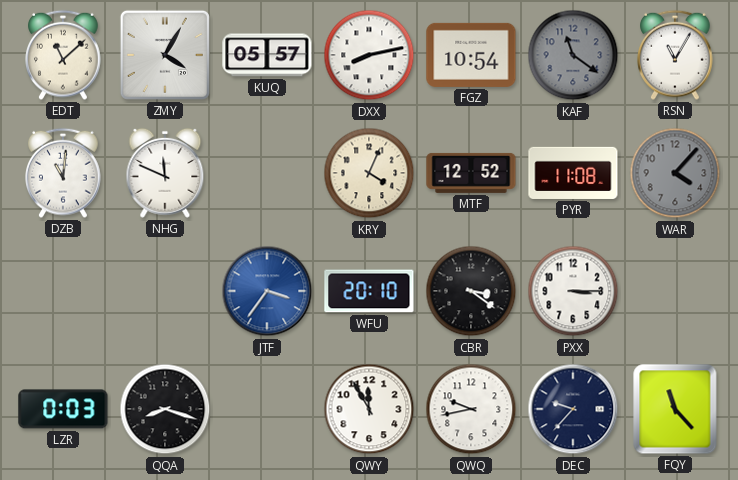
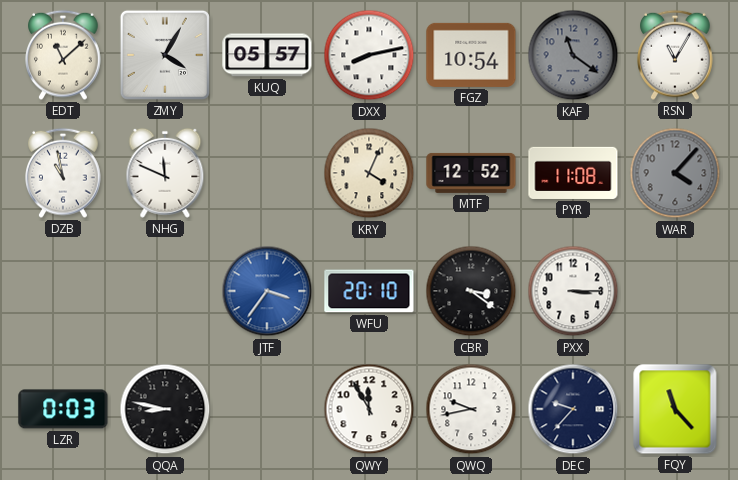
DZB: 11:01 -> 10:58
QQA: 8:18 -> 8:47
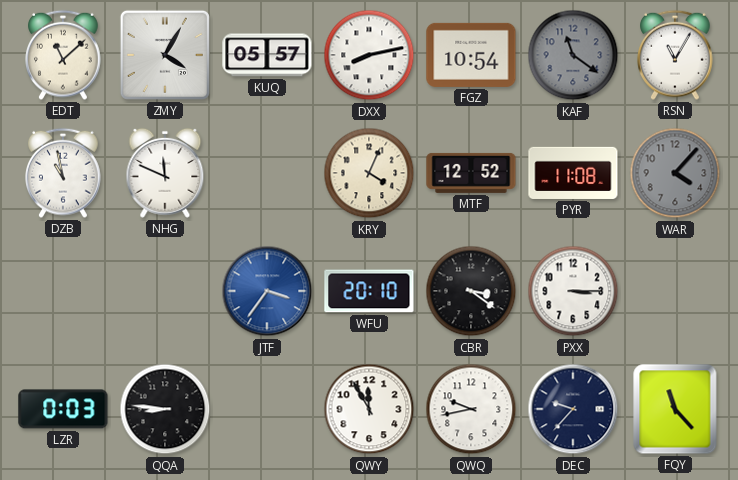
QQA: 8:47 -> 8:46
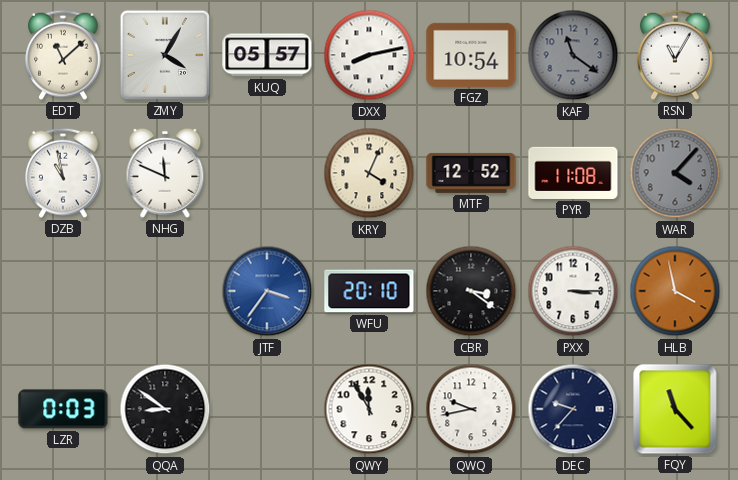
HLB: none -> 3:58
QQA: 8:46 -> 8:51
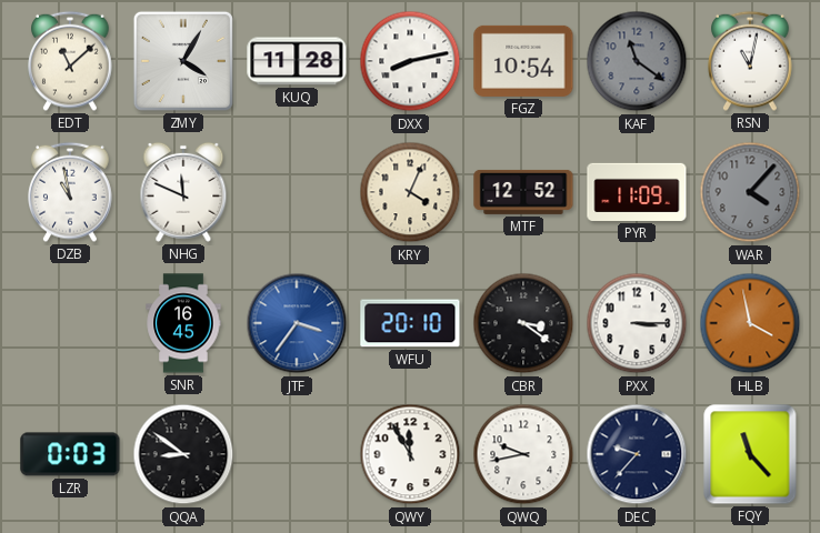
KUQ: 05:57 -> 11:28
RSN: 11:05 -> 11:02
PYR: 11:08 -> 11:09
SNR: none -> 16:45
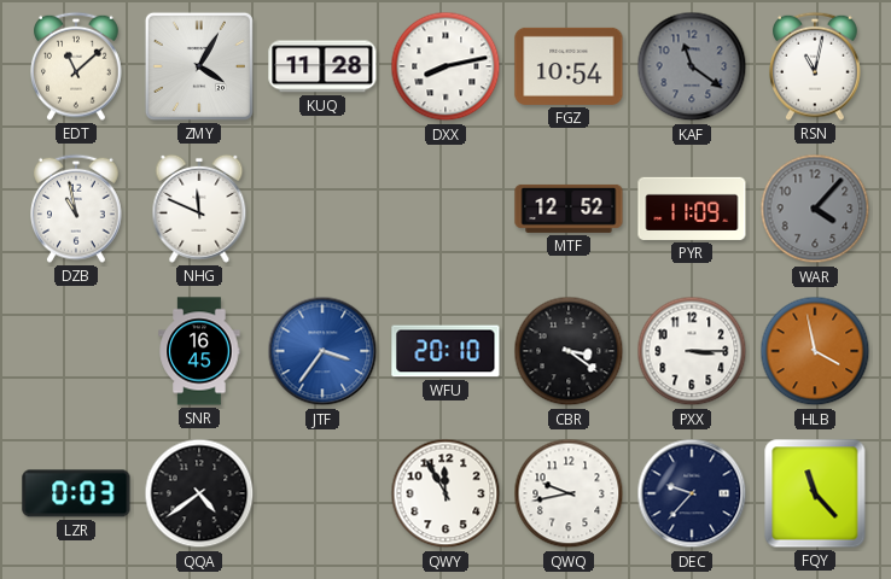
KRY: 4:04 -> none
QQA: 8:51 -> 4:39
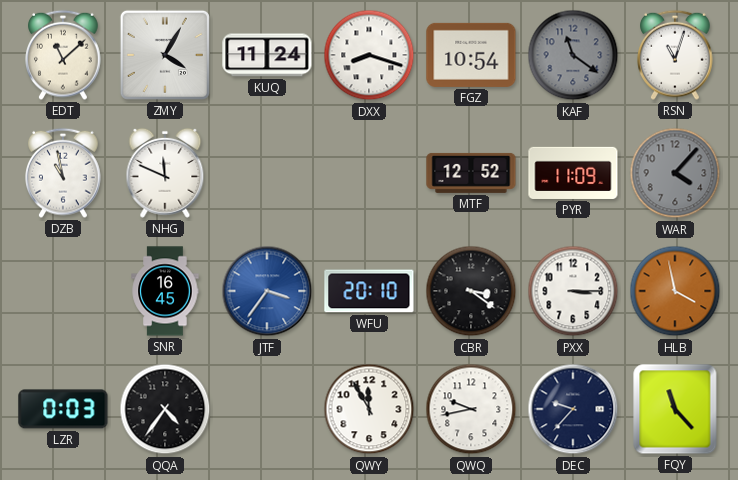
KUQ: 11:28 -> 11:24
DXX: 8:13 -> 8:18
RSN: 11:02 -> 11:03
QQA: 4:39 -> 4:36
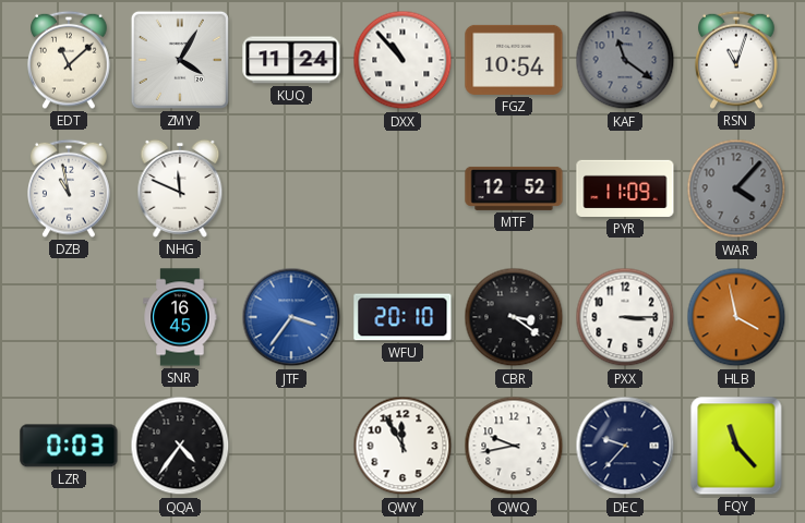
DXX: 8:18 -> 10:53
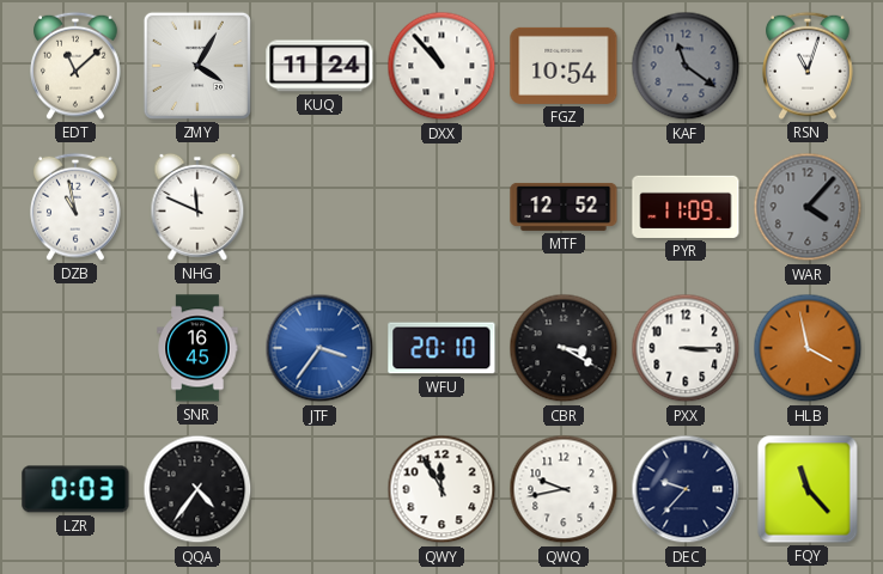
CBR: 3:21 -> 3:20
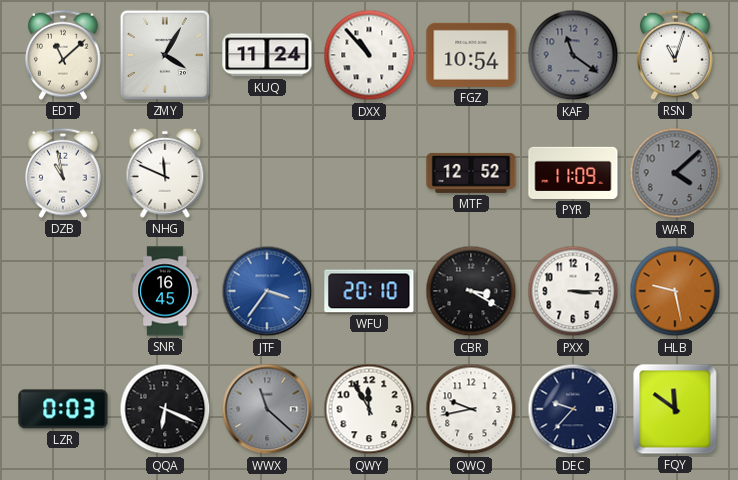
WAR: 4:07 -> 4:08
HLB: 3:58 -> 9:28
QQA: 4:36 -> 6:19
WWX: none -> 11:22
FQY: 11:23 -> 11:51
